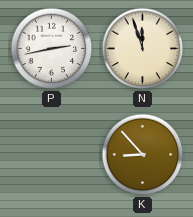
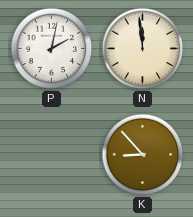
P: 2:43 -> 2:02
N: 11:57 -> 11:59
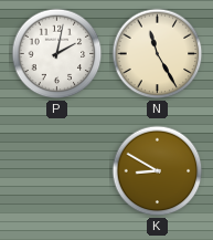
N: 11:59 -> 11:25
K: 8:53 -> 8:50
